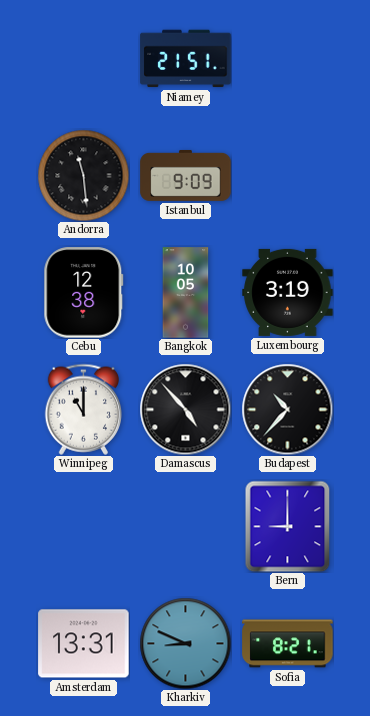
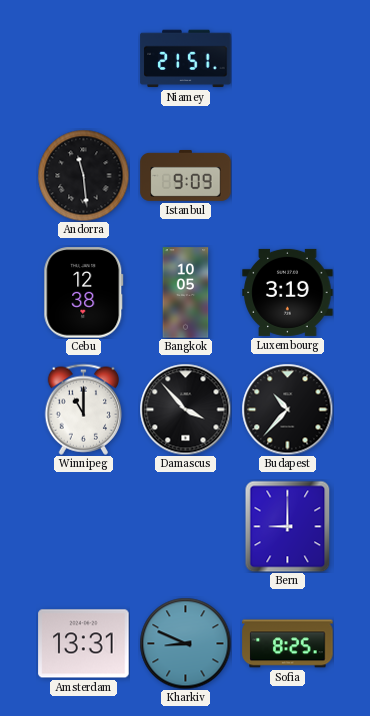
Damascus: 4:53 -> 3:53
Sofia: 8:21 -> 8:25
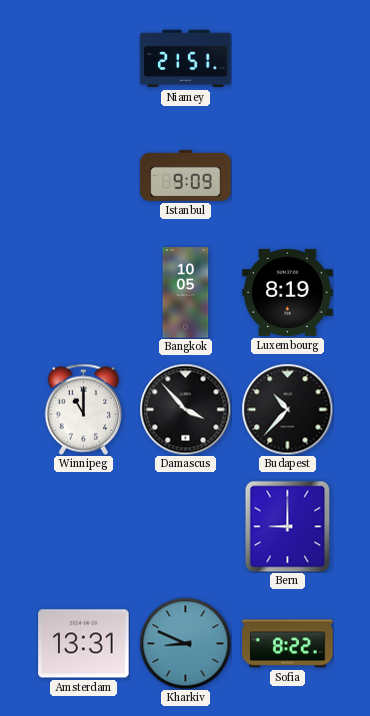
Andorra: 11:29 -> none
Cebu: 12:38 -> none
Luxembourg: 3:19 -> 8:19
Sofia: 8:25 -> 8:22
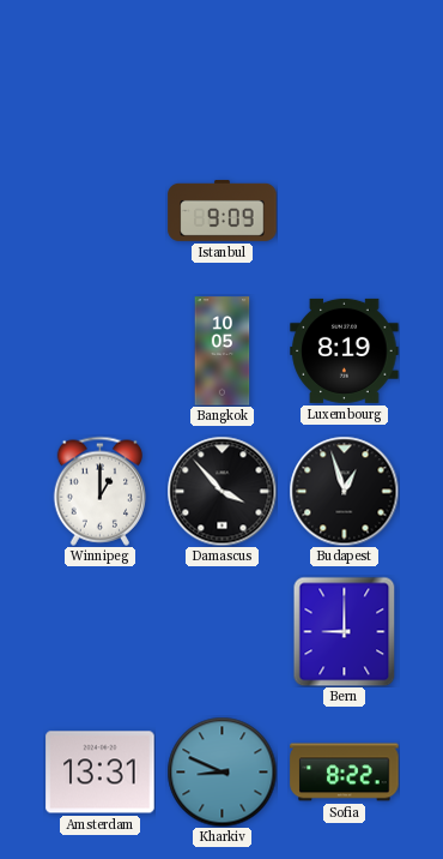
Niamey: 21:51 -> none
Winnipeg: 11:00 -> 1:00
Budapest: 10:37 -> 12:57
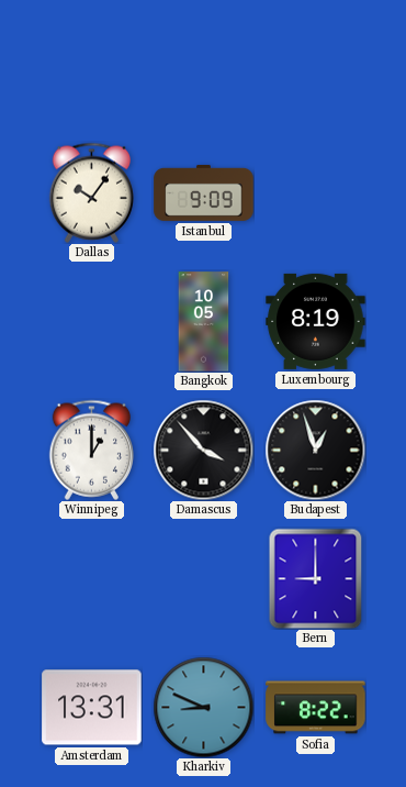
Dallas: none -> 10:06
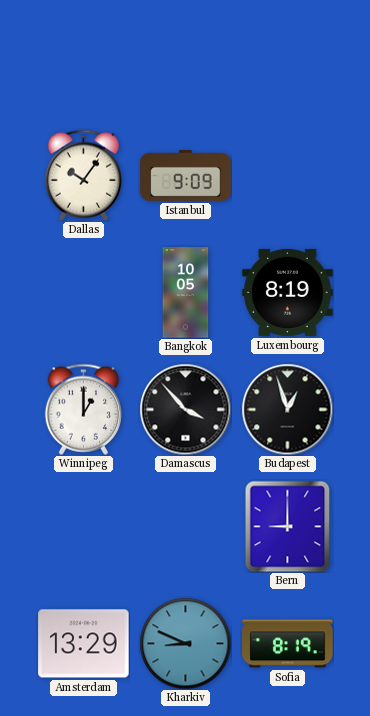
Amsterdam: 13:31 -> 13:29
Sofia: 8:22 -> 8:19
